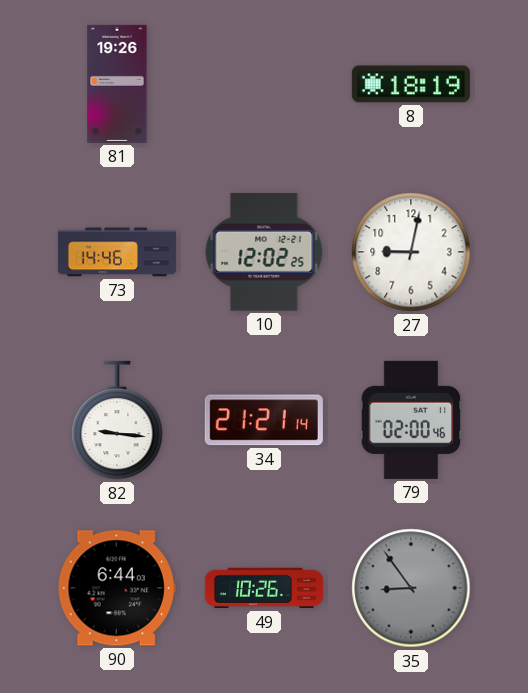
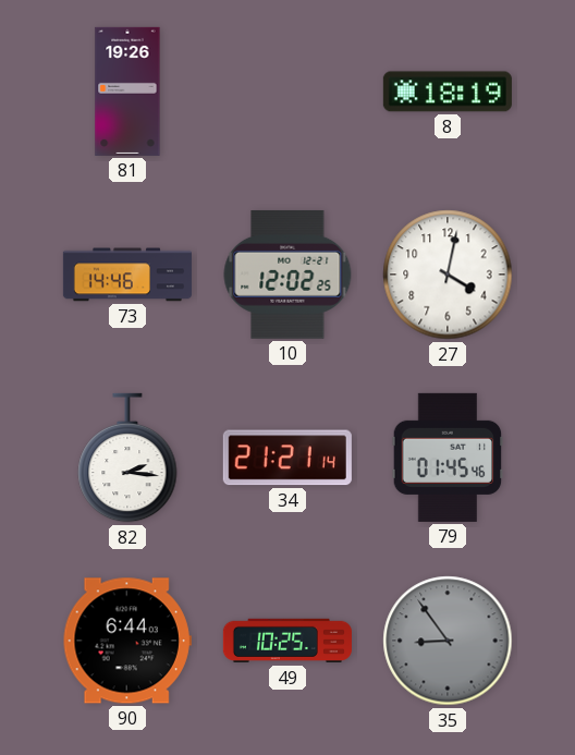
27: 9:02 -> 4:02
82: 9:16 -> 2:16
79: 02:00 -> 01:45
49: 10:26 -> 10:25
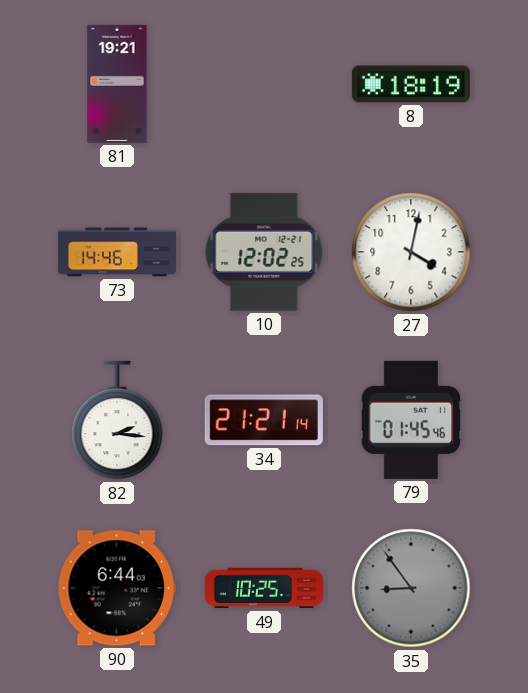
81: 19:26 -> 19:21
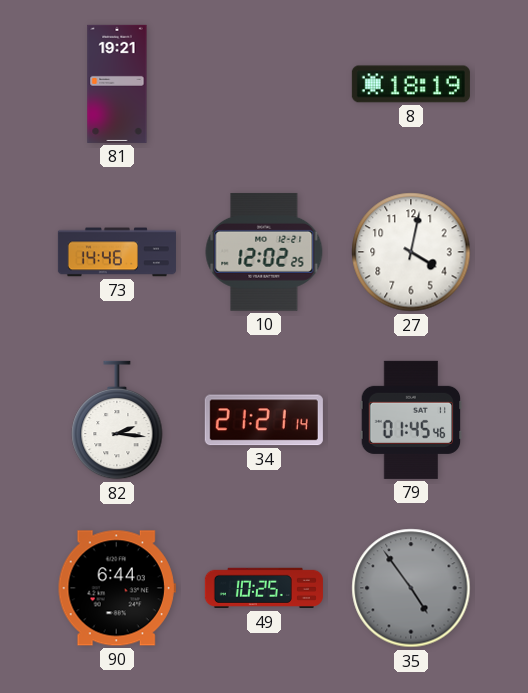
35: 8:54 -> 4:54
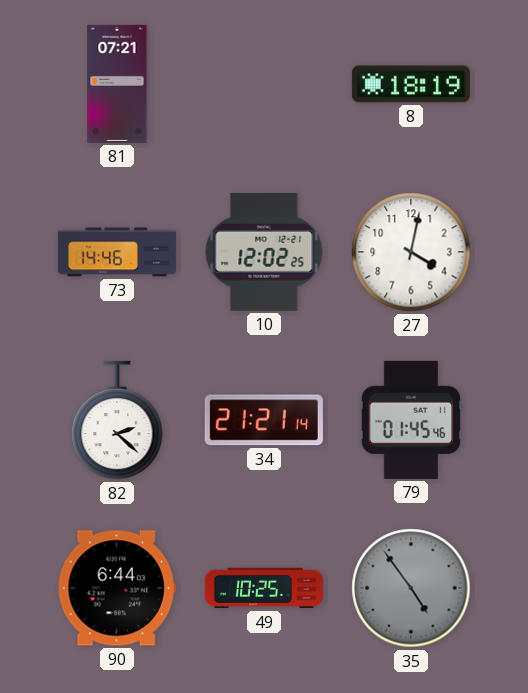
81: 19:21 -> 07:21
82: 2:16 -> 2:22
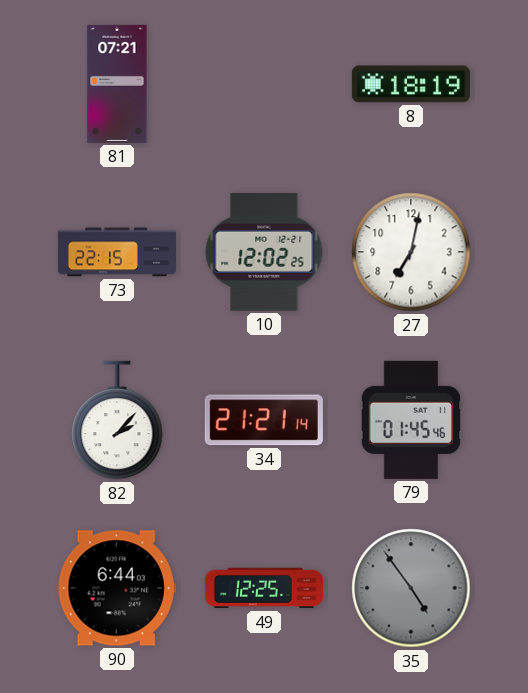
73: 14:46 -> 22:15
27: 4:02 -> 7:02
82: 2:22 -> 2:07
49: 10:25 -> 12:25
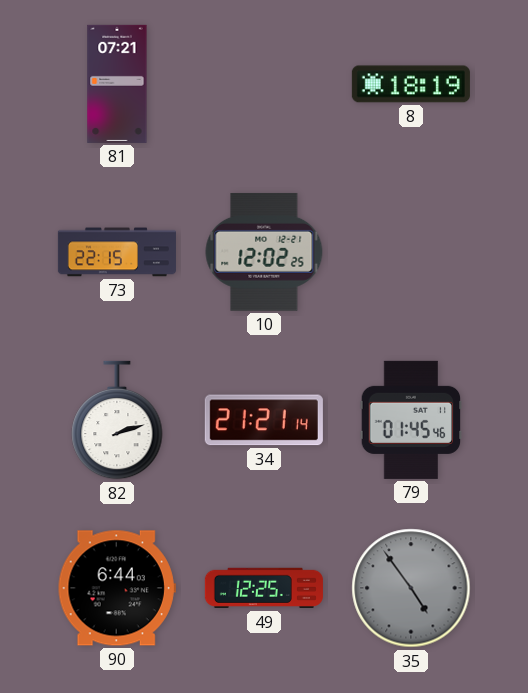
27: 7:02 -> none
82: 2:07 -> 2:12
